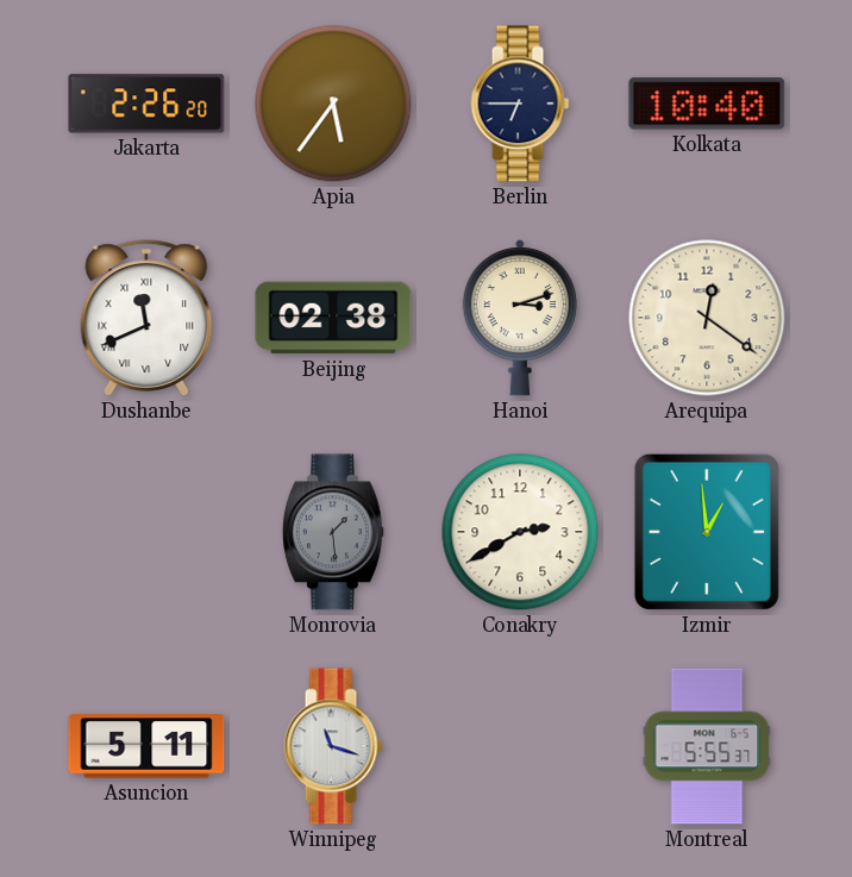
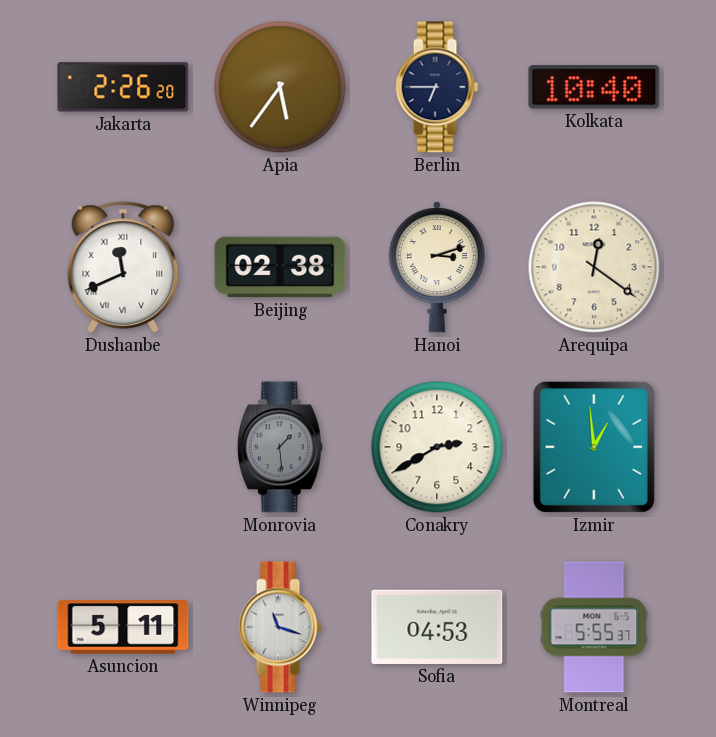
Sofia: none -> 04:53
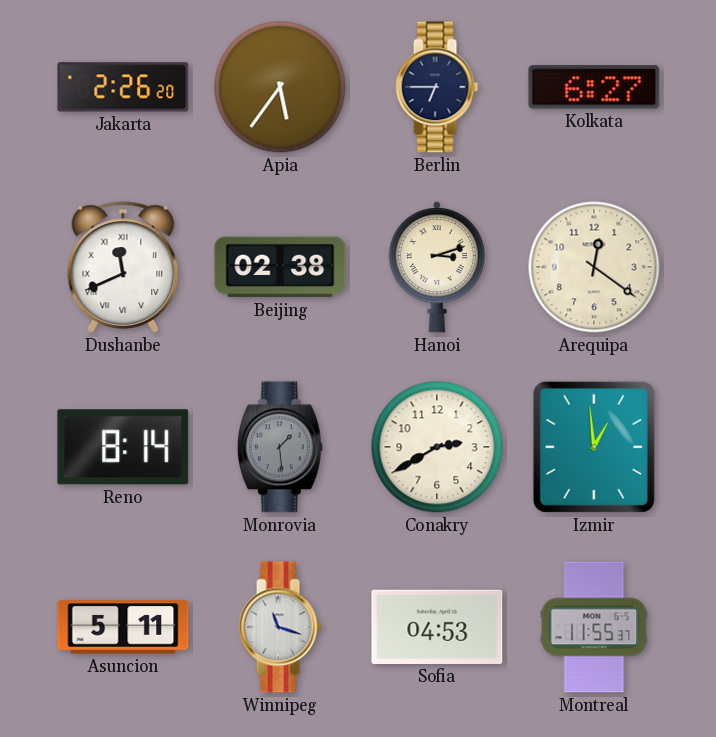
Kolkata: 10:40 -> 6:27
Reno: none -> 8:14
Montreal: 5:55 -> 11:55
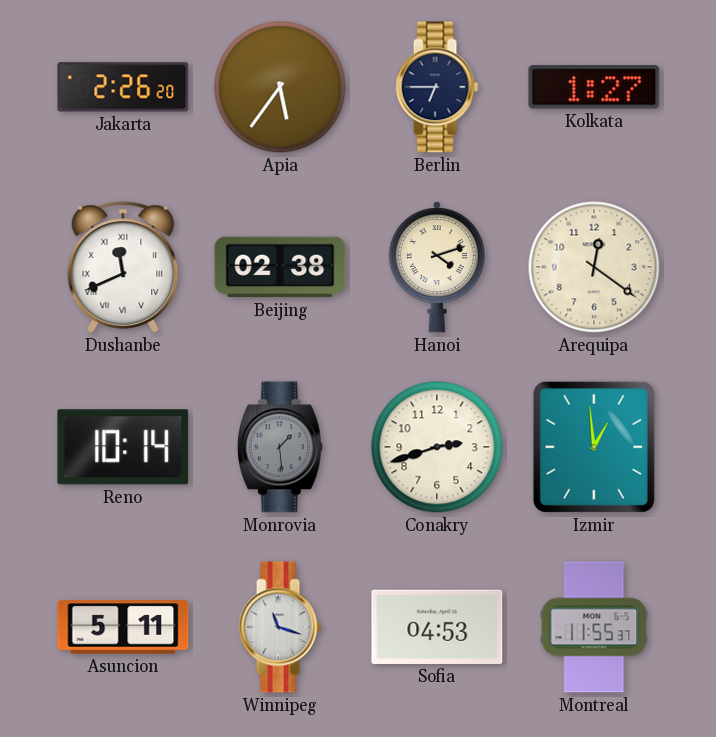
Kolkata: 6:27 -> 1:27
Hanoi: 3:12 -> 4:12
Reno: 8:14 -> 10:14
Conakry: 2:40 -> 2:42
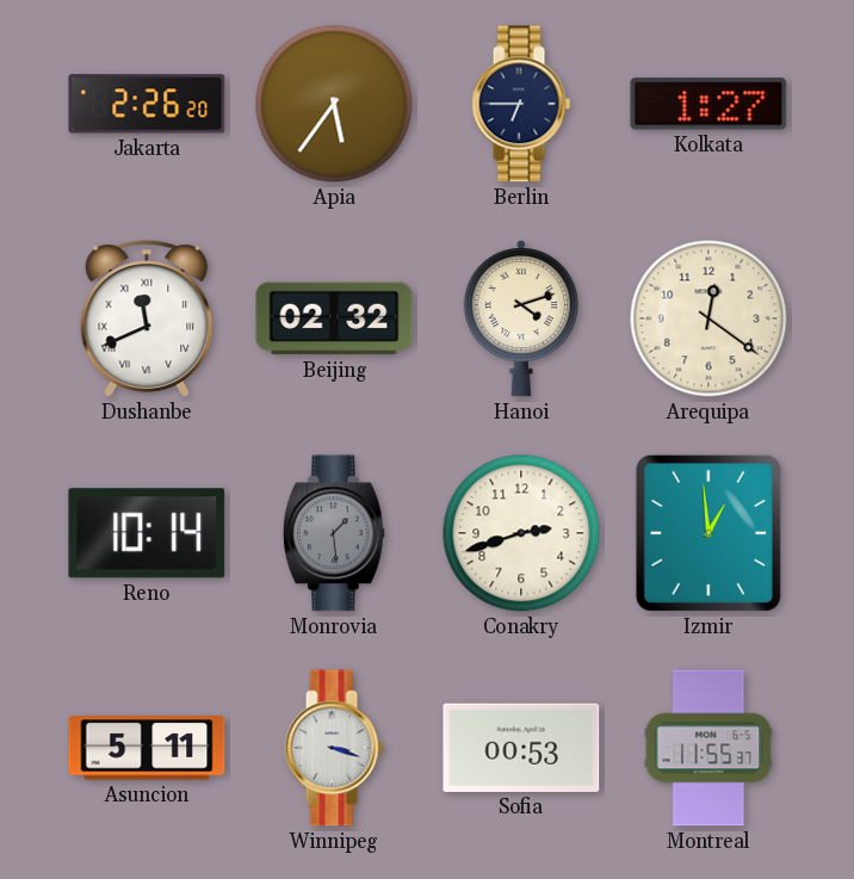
Beijing: 02:38 -> 02:32
Winnipeg: 11:18 -> 3:18
Sofia: 04:53 -> 00:53
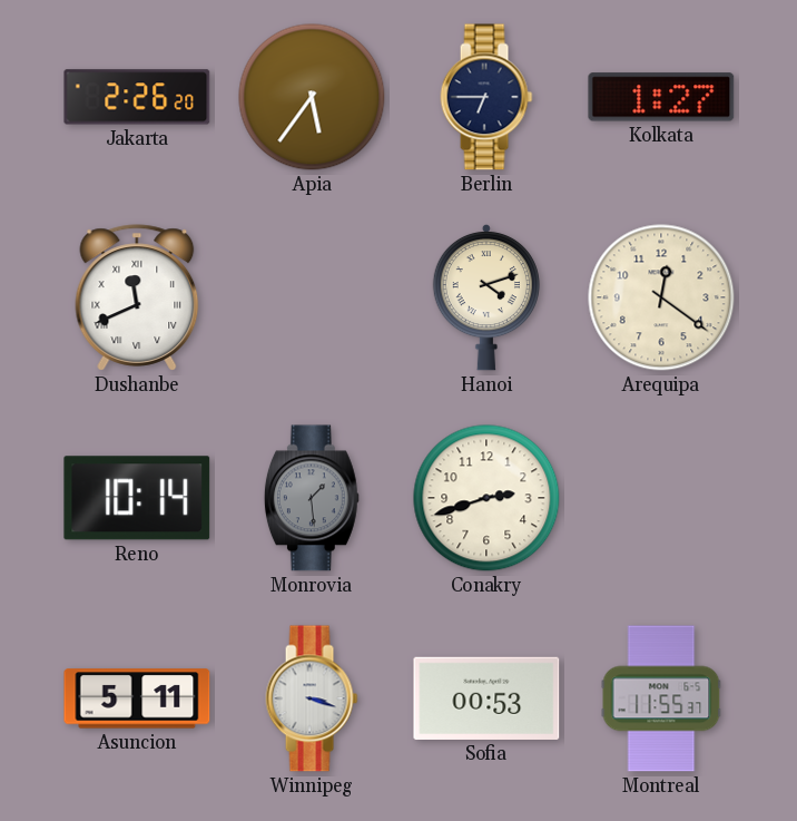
Beijing: 02:32 -> none
Izmir: 12:59 -> none
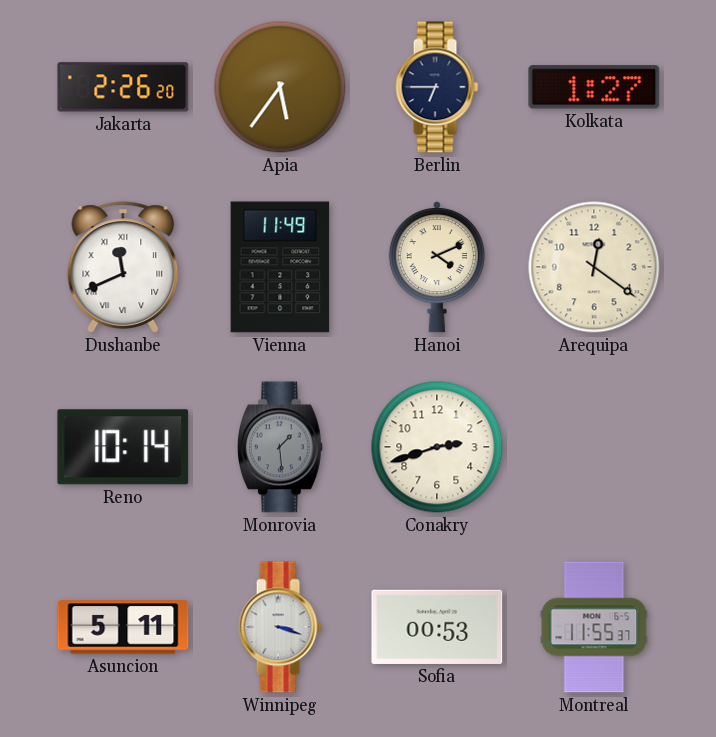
Vienna: none -> 11:49
Hanoi: 4:12 -> 4:11
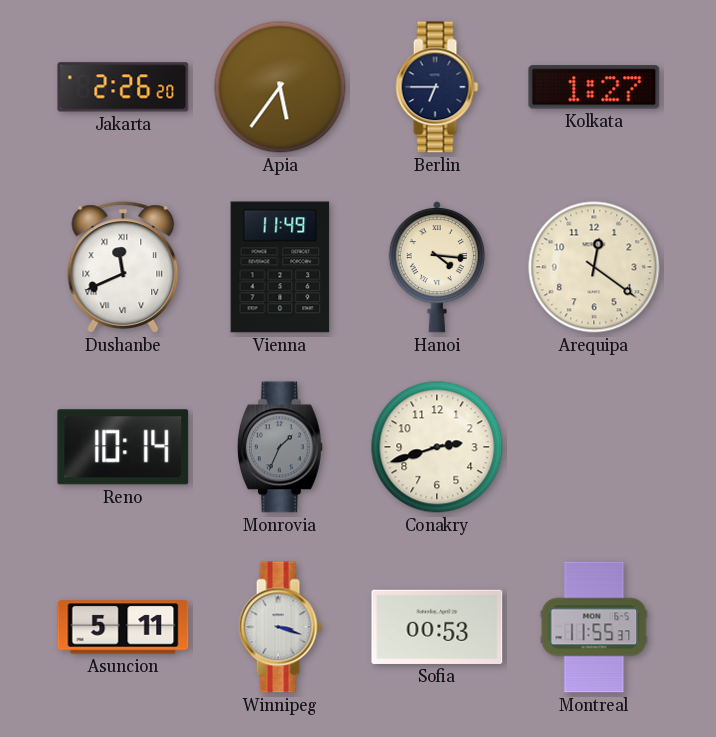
Hanoi: 4:11 -> 4:16
Monrovia: 1:29 -> 1:34
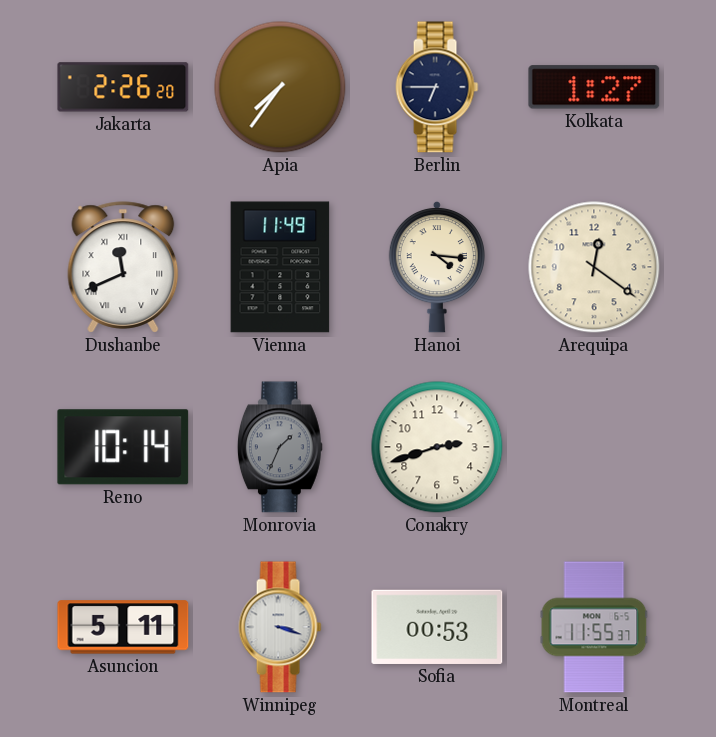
Apia: 5:36 -> 7:36
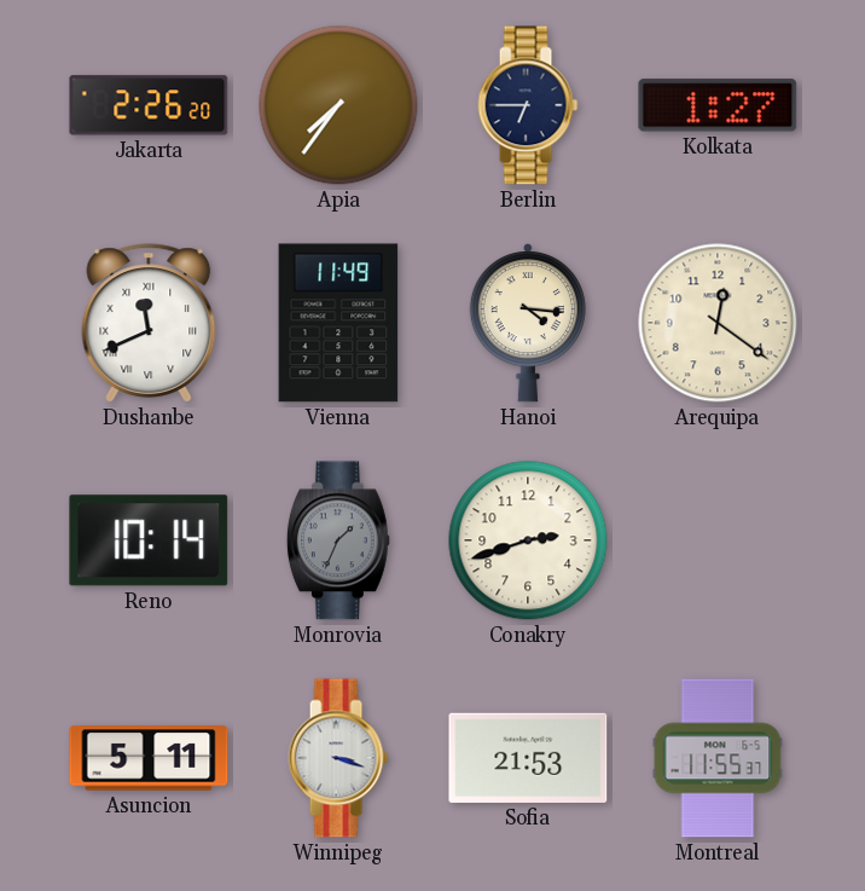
Sofia: 00:53 -> 21:53
